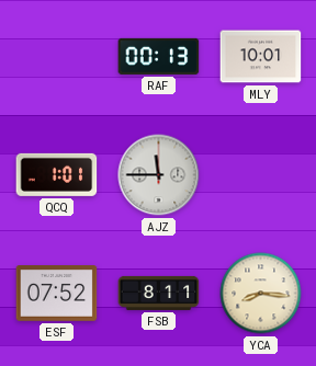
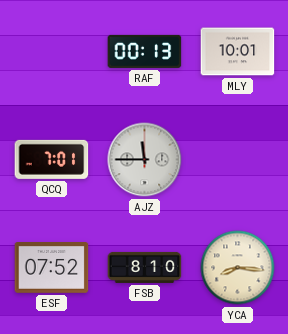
QCQ: 1:01 -> 7:01
FSB: 8:11 -> 8:10
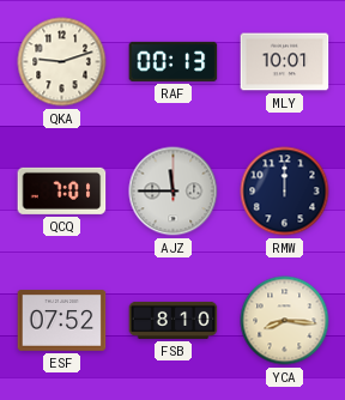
QKA: none -> 9:12
RMW: none -> 12:00
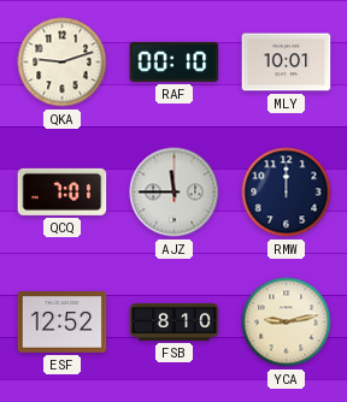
RAF: 00:13 -> 00:10
ESF: 07:52 -> 12:52
YCA: 8:16 -> 9:13
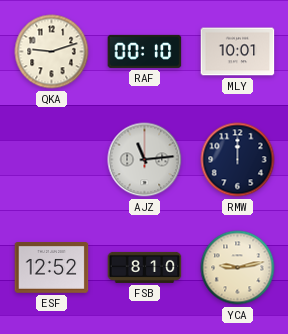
QCQ: 7:01 -> none
AJZ: 11:45 -> 11:14
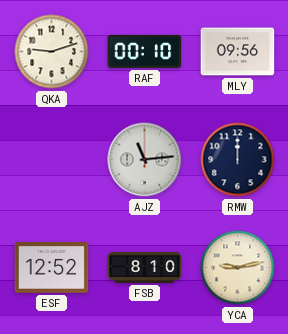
MLY: 10:01 -> 09:56
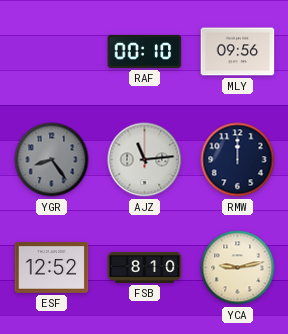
QKA: 9:12 -> none
YGR: none -> 8:24
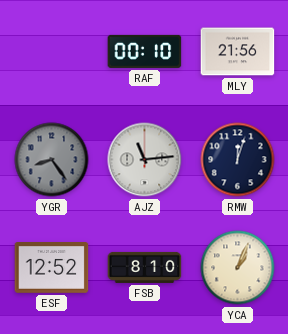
MLY: 09:56 -> 21:56
RMW: 12:00 -> 12:03
YCA: 9:13 -> 1:04
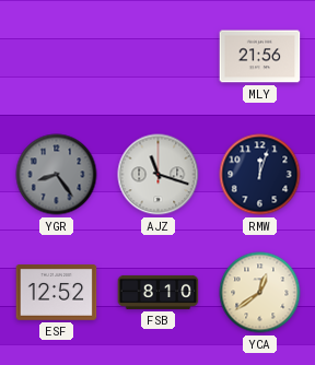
RAF: 00:10 -> none
AJZ: 11:14 -> 11:18
YCA: 1:04 -> 12:39
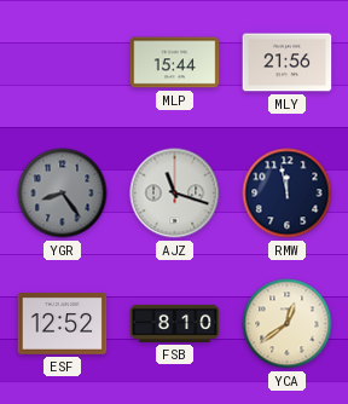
MLP: none -> 15:44
RMW: 12:03 -> 11:58
